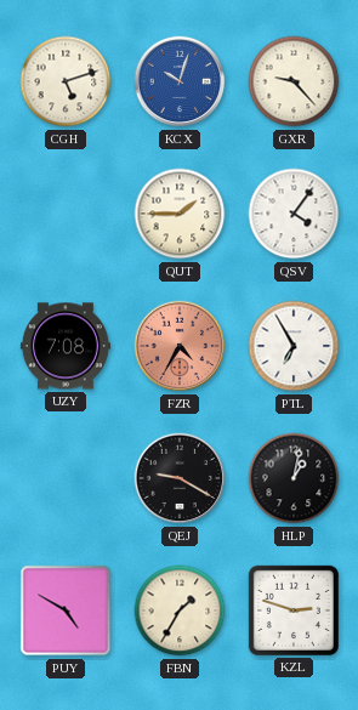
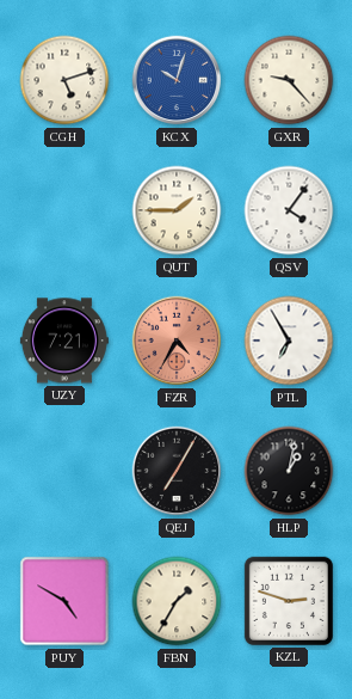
UZY: 7:08 -> 7:21
QEJ: 9:20 -> 7:05
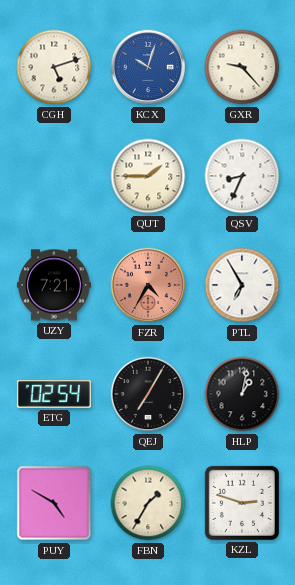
QSV: 4:06 -> 8:34
ETG: none -> 02:54
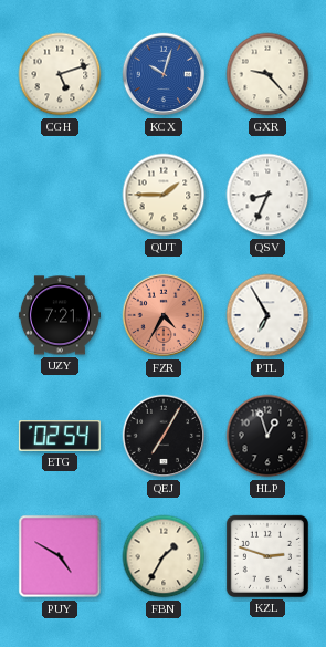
HLP: 1:02 -> 12:57
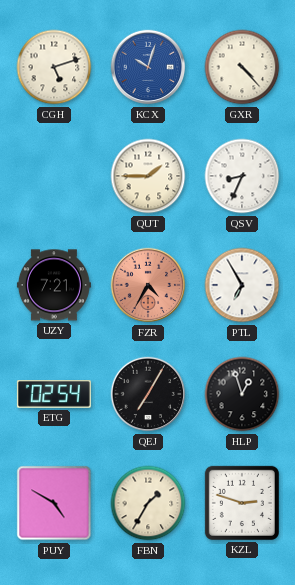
GXR: 9:23 -> 4:23
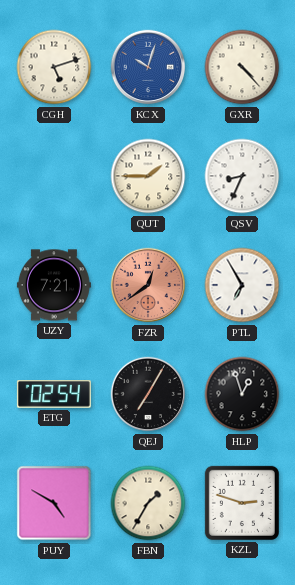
FZR: 4:35 -> 12:39
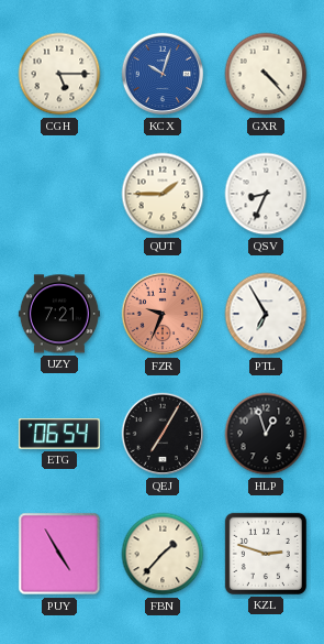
CGH: 5:12 -> 5:15
FZR: 12:39 -> 9:34
ETG: 02:54 -> 06:54
PUY: 4:50 -> 4:55
FBN: 1:35 -> 1:37
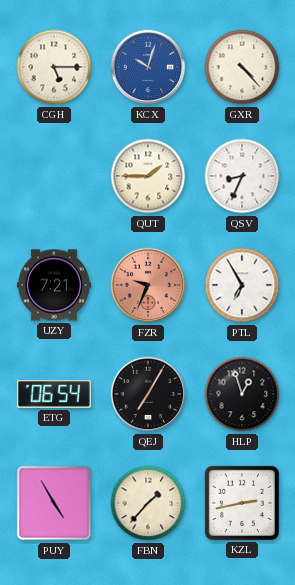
KZL: 2:48 -> 2:43
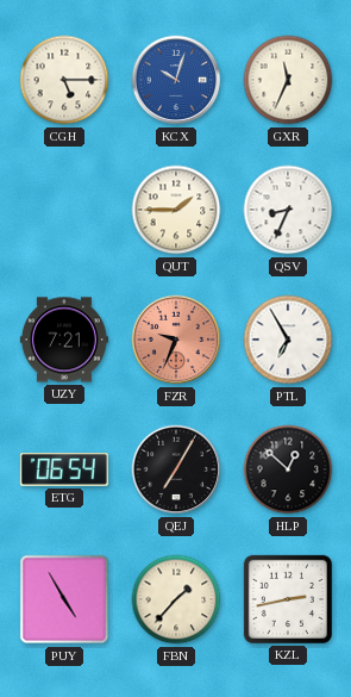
GXR: 4:23 -> 11:34
HLP: 12:57 -> 12:52
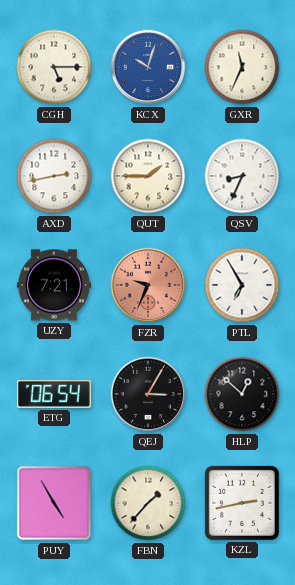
AXD: none -> 2:43
QEJ: 7:05 -> 3:05
